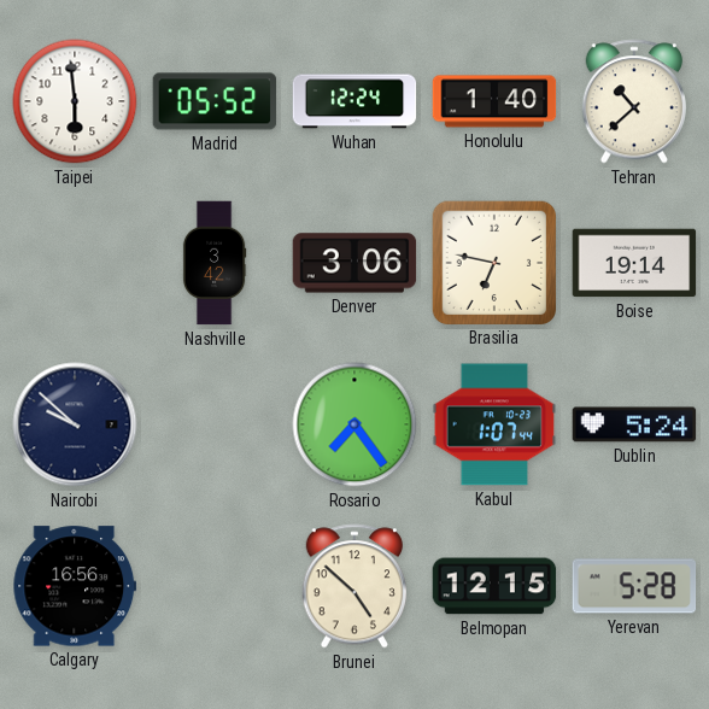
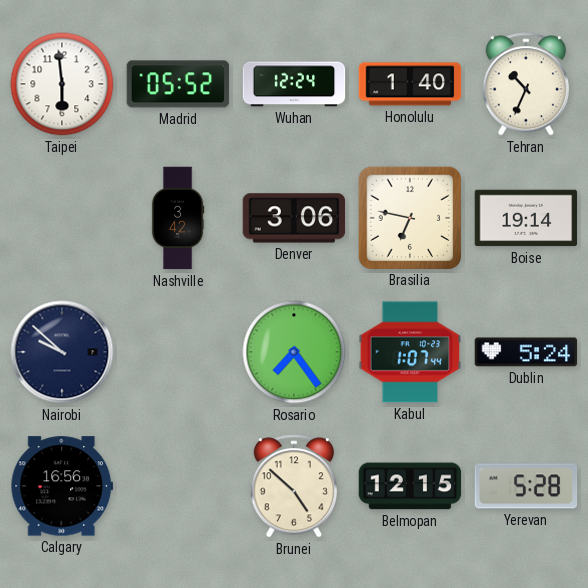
Tehran: 10:38 -> 10:34
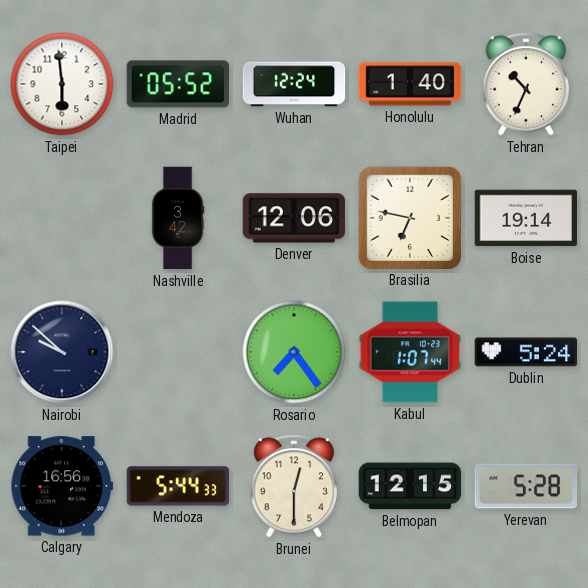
Denver: 3:06 -> 12:06
Mendoza: none -> 5:44
Brunei: 4:52 -> 12:30
